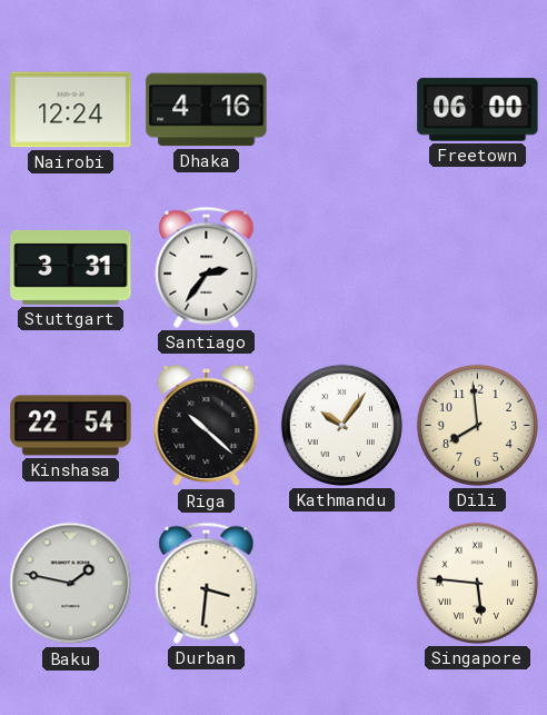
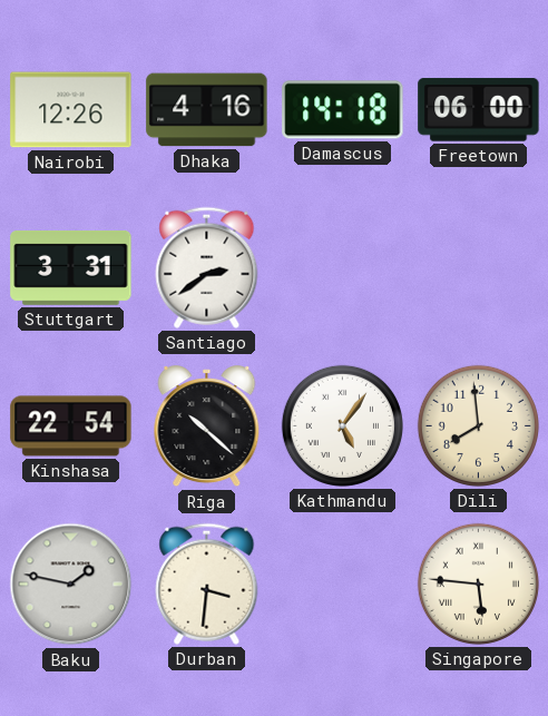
Nairobi: 12:24 -> 12:26
Damascus: none -> 14:18
Santiago: 2:36 -> 2:39
Kathmandu: 10:06 -> 5:06
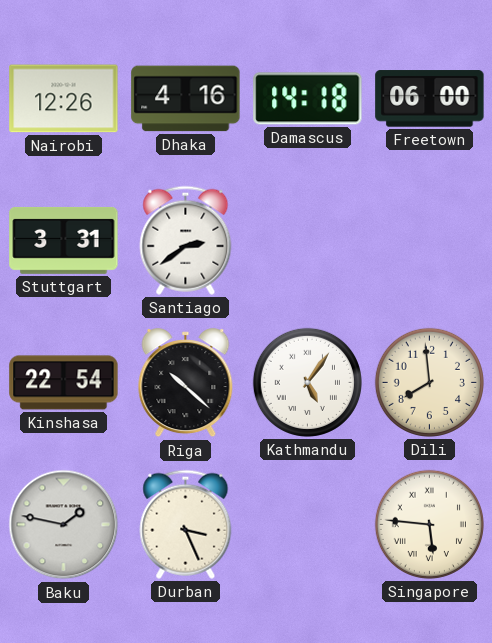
Durban: 3:31 -> 3:26
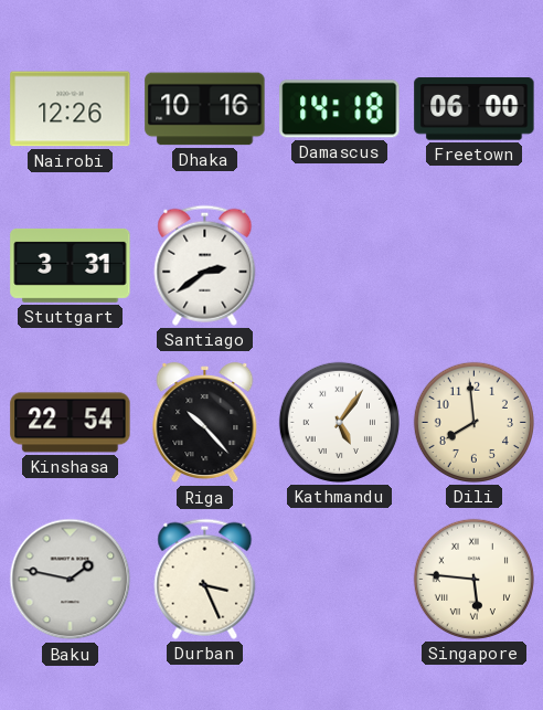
Dhaka: 4:16 -> 10:16
Riga: 10:22 -> 10:23
